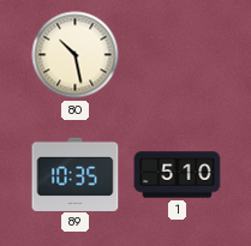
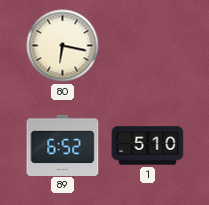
80: 10:28 -> 6:17
89: 10:35 -> 6:52
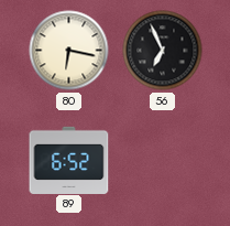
56: none -> 6:56
1: 5:10 -> none
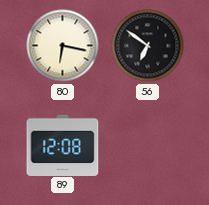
56: 6:56 -> 6:51
89: 6:52 -> 12:08
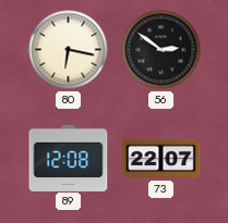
56: 6:51 -> 2:51
73: none -> 22:07
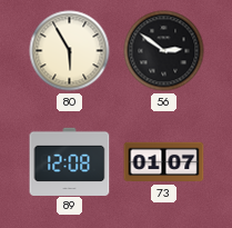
80: 6:17 -> 5:55
73: 22:07 -> 01:07
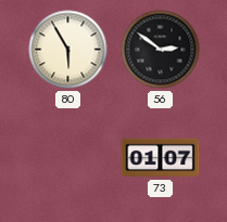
89: 12:08 -> none
